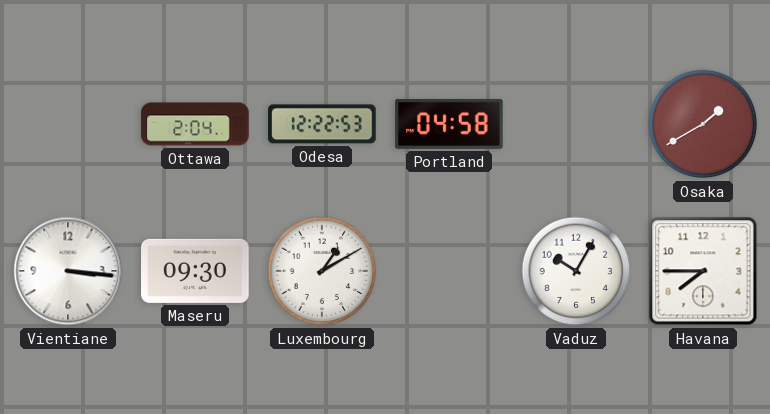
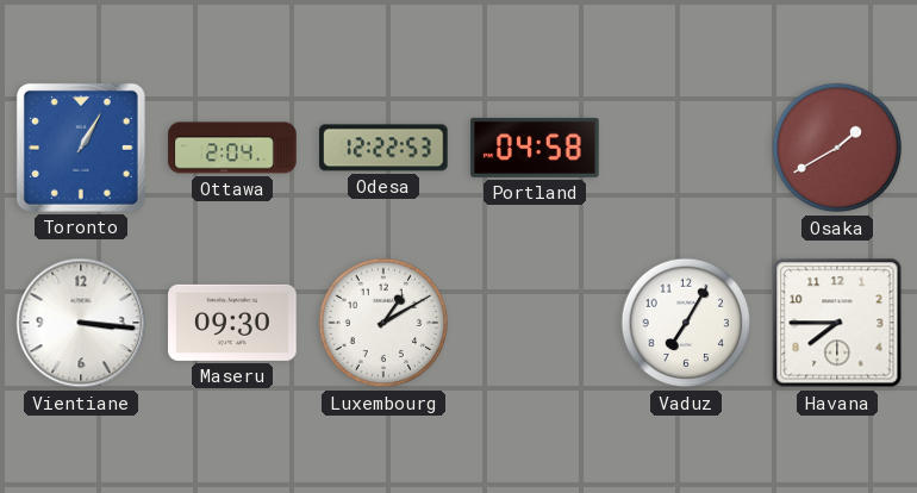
Toronto: none -> 1:05
Vaduz: 10:05 -> 7:05
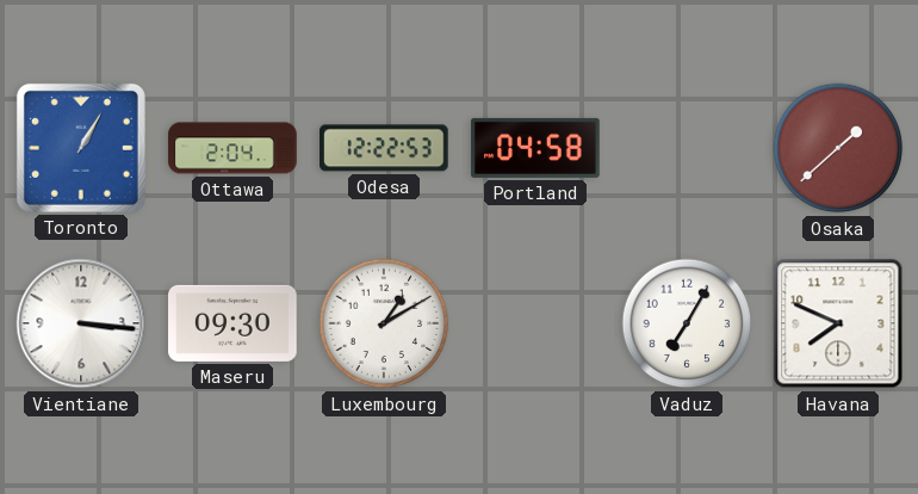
Osaka: 1:40 -> 1:38
Havana: 7:45 -> 7:49
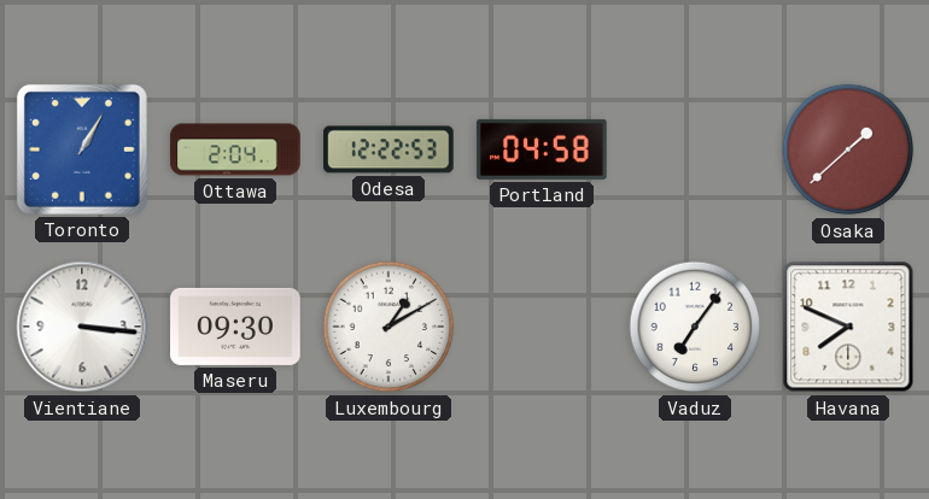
Vaduz: 7:05 -> 7:06
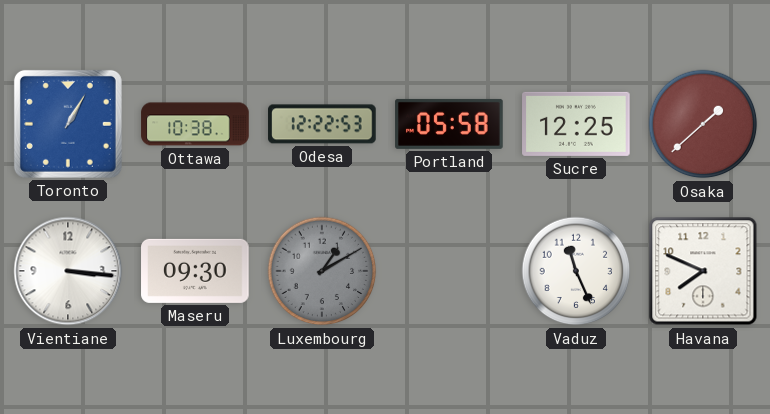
Ottawa: 2:04 -> 10:38
Portland: 04:58 -> 05:58
Sucre: none -> 12:25
Luxembourg dial: white -> grey
Vaduz: 7:06 -> 11:26
